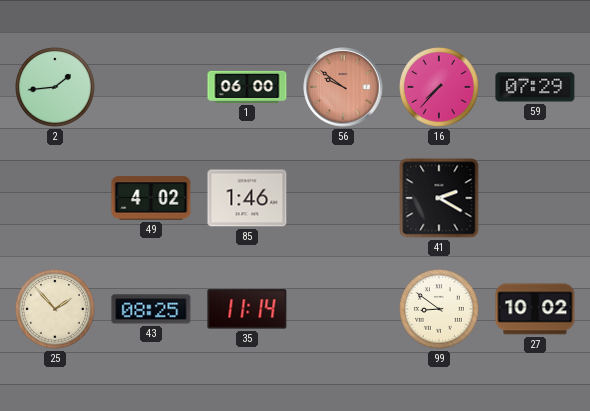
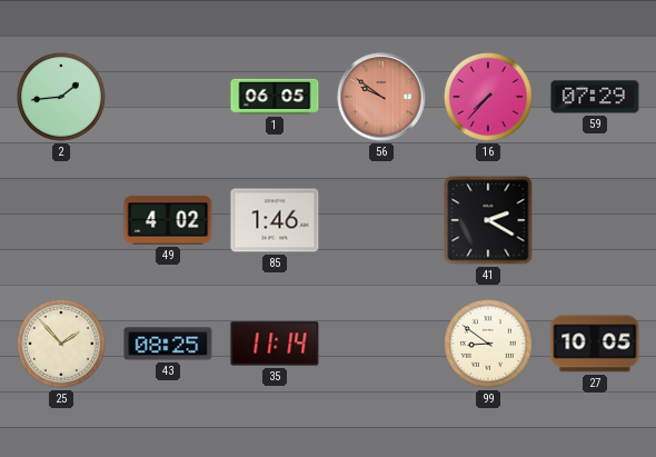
1: 06:00 -> 06:05
27: 10:02 -> 10:05
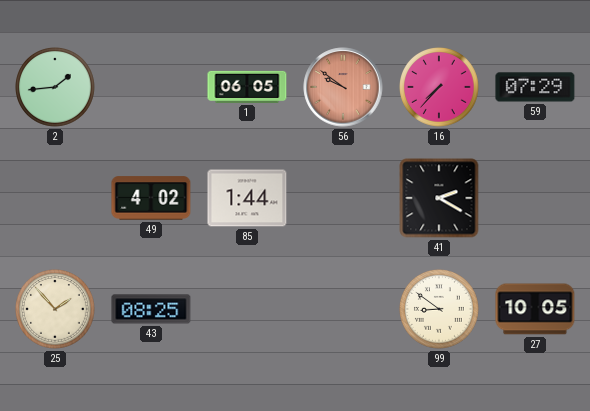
85: 1:46 -> 1:44
35: 11:14 -> none
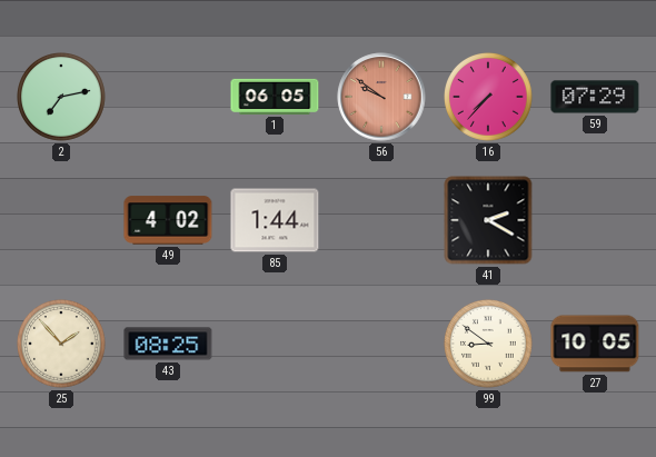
2: 1:44 -> 7:13
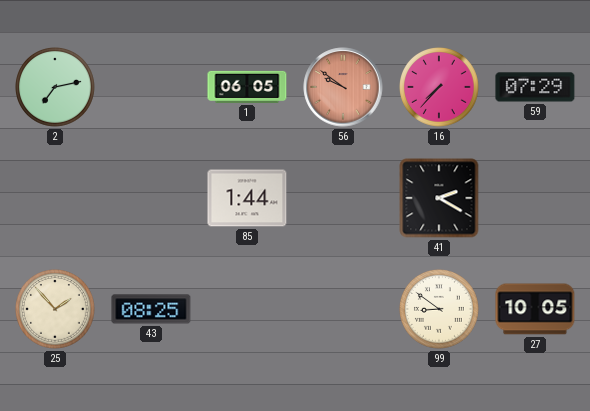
49: 4:02 -> none
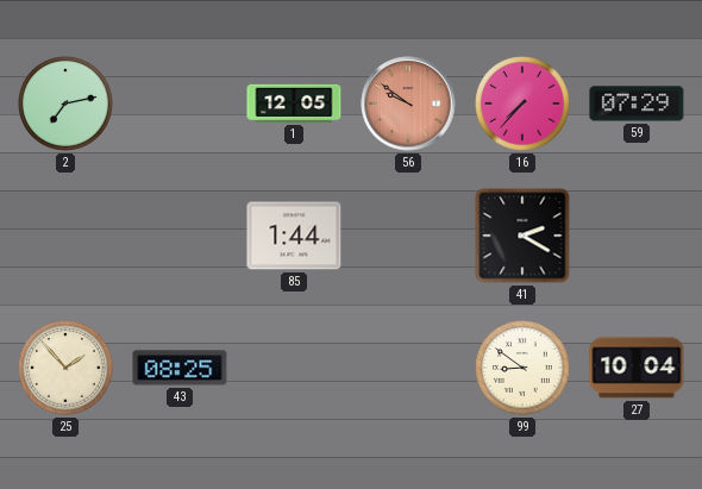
1: 06:05 -> 12:05
27: 10:05 -> 10:04
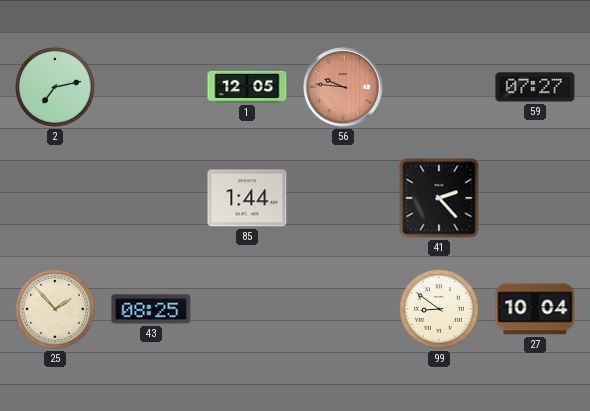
56: 9:51 -> 9:46
16: 7:37 -> none
59: 07:29 -> 07:27
41: 2:20 -> 2:23
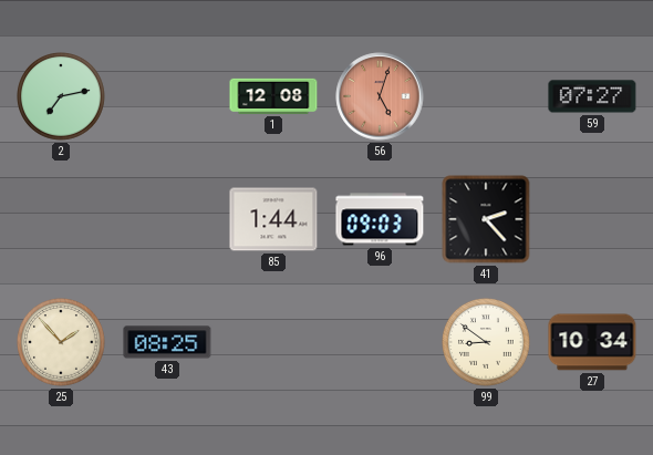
1: 12:05 -> 12:08
56: 9:46 -> 5:03
96: none -> 09:03
27: 10:04 -> 10:34
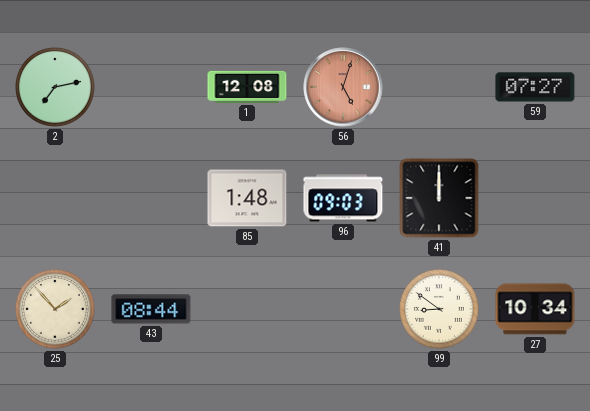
85: 1:44 -> 1:48
41: 2:23 -> 12:00
43: 08:25 -> 08:44
